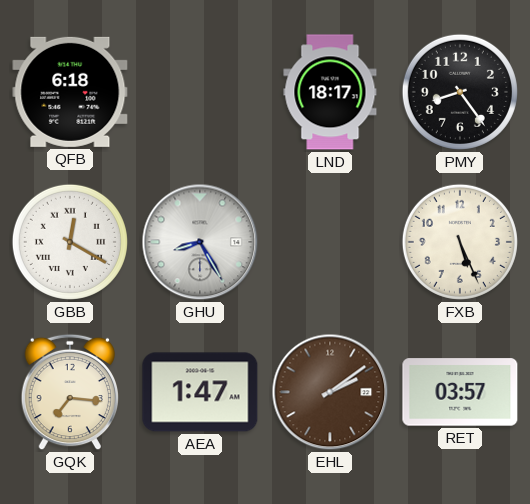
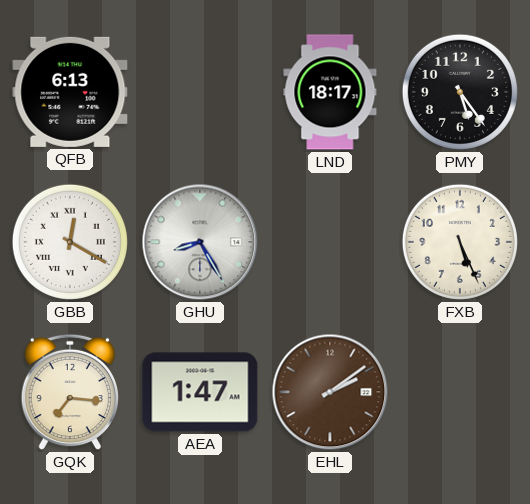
QFB: 6:18 -> 6:13
PMY: 8:24 -> 5:24
RET: 03:57 -> none
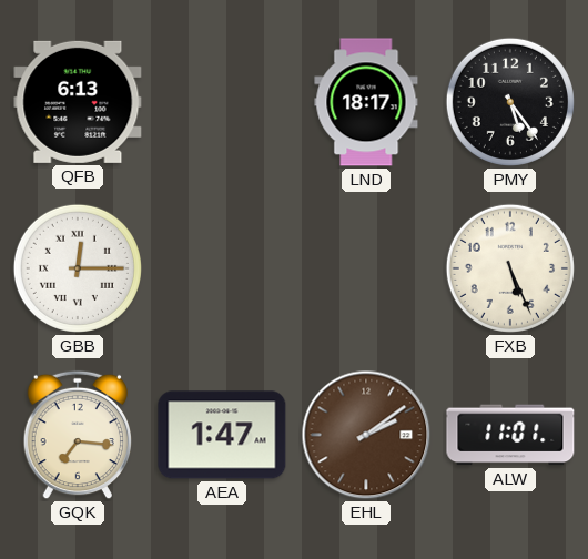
GBB: 12:20 -> 12:15
GHU: 8:25 -> none
ALW: none -> 11:01
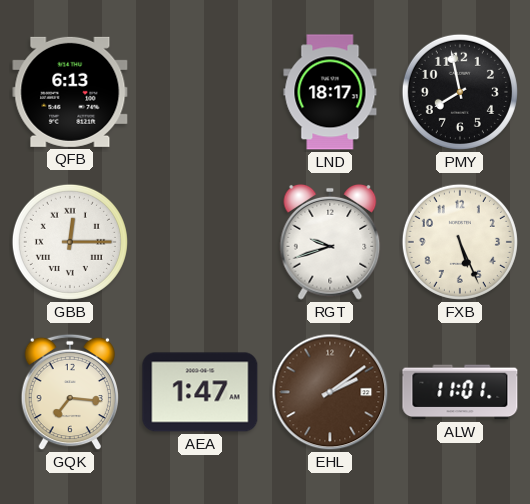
PMY: 5:24 -> 7:58
RGT: none -> 9:42
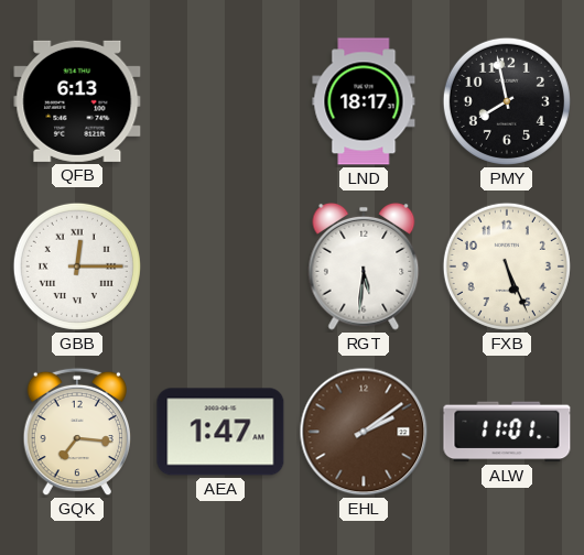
RGT: 9:42 -> 5:31
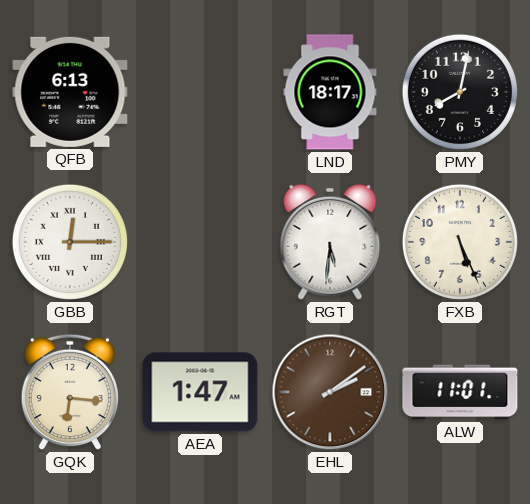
PMY: 7:58 -> 8:02
GQK: 7:16 -> 6:16
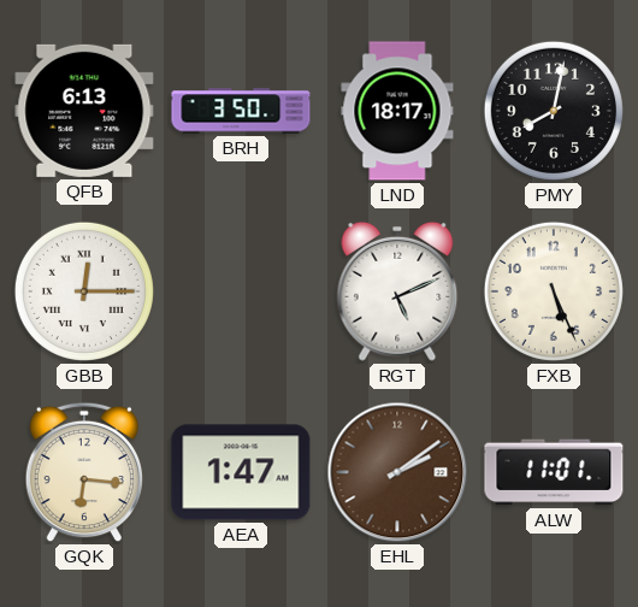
BRH: none -> 3:50
RGT: 5:31 -> 5:11
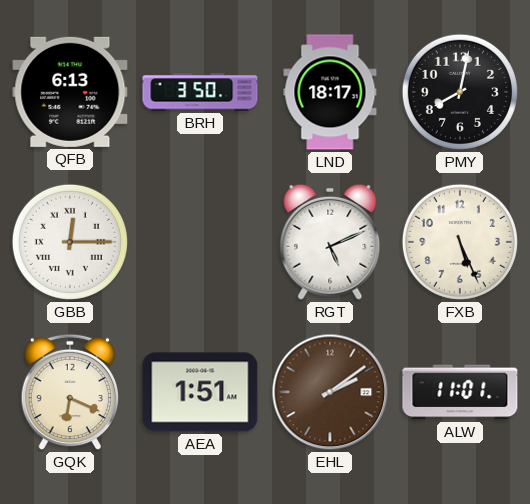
GQK: 6:16 -> 6:19
AEA: 1:47 -> 1:51
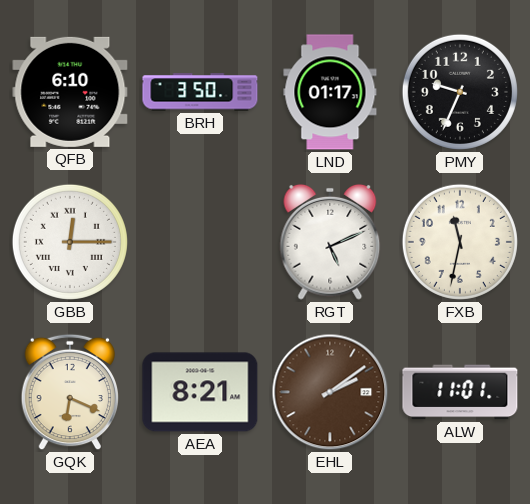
QFB: 6:13 -> 6:10
LND: 18:17 -> 01:17
PMY: 8:02 -> 9:34
FXB: 5:26 -> 11:32
AEA: 1:51 -> 8:21
